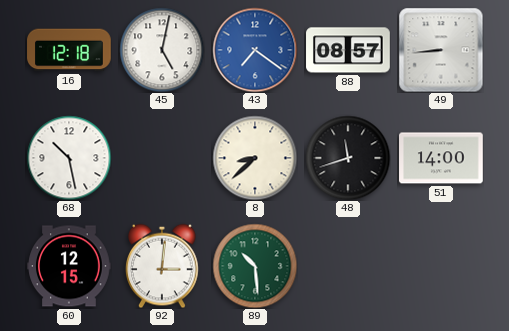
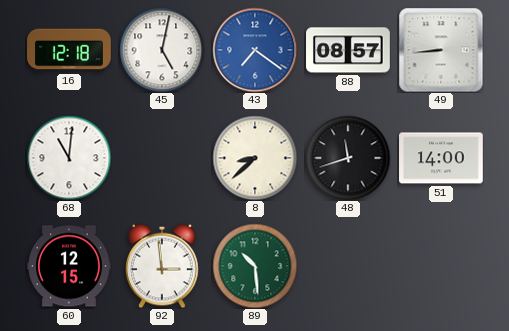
68: 10:28 -> 11:01
92: 3:01 -> 2:59
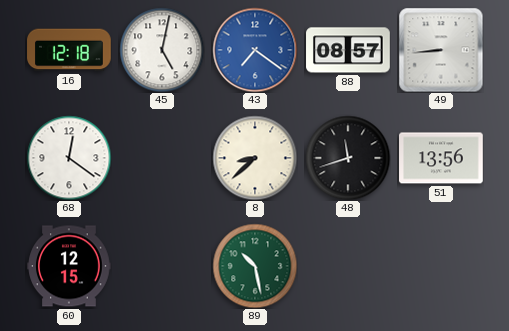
68: 11:01 -> 12:21
51: 14:00 -> 13:56
92: 2:59 -> none
89: 10:29 -> 10:28
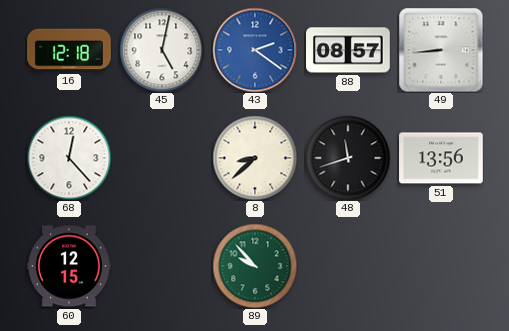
43: 7:21 -> 2:21
68: 12:21 -> 12:23
89: 10:28 -> 9:53
